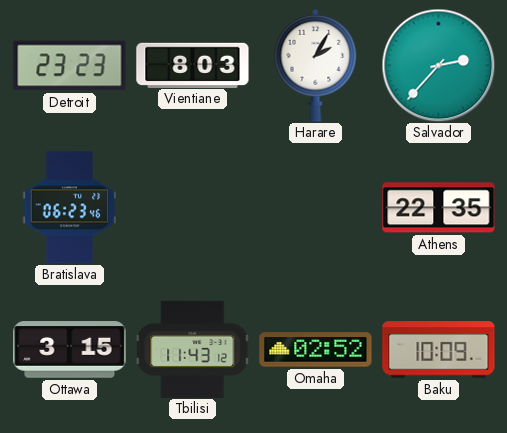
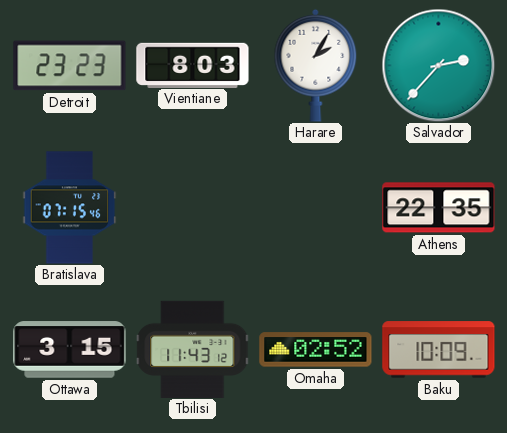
Bratislava: 06:23 -> 07:15
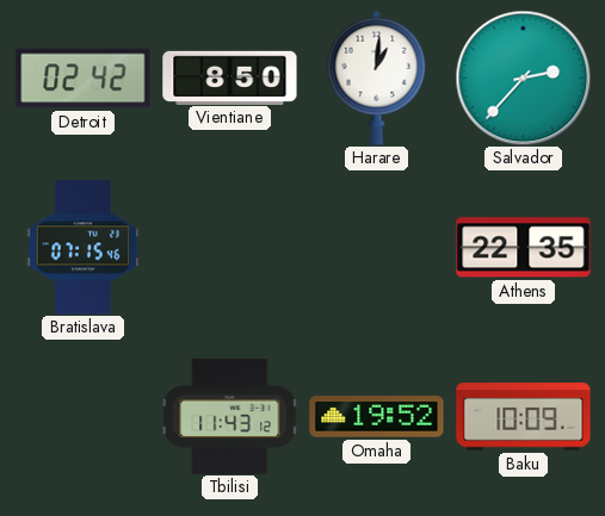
Detroit: 23:23 -> 02:42
Vientiane: 8:03 -> 8:50
Harare: 2:05 -> 1:01
Ottawa: 3:15 -> none
Omaha: 02:52 -> 19:52
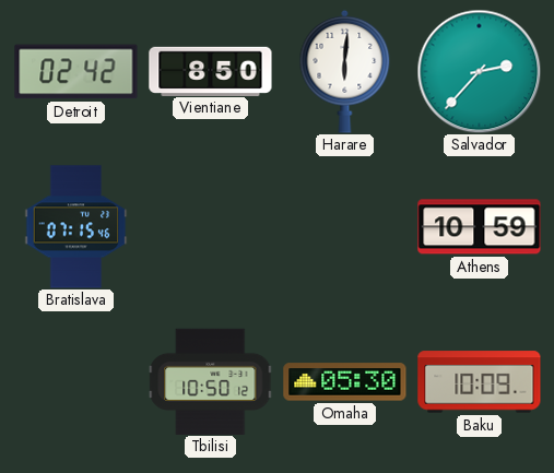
Harare: 1:01 -> 6:01
Athens: 22:35 -> 10:59
Tbilisi: 11:43 -> 10:50
Omaha: 19:52 -> 05:30
